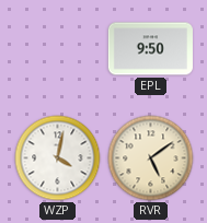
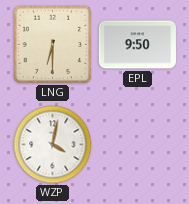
LNG: none -> 6:30
RVR: 5:09 -> none
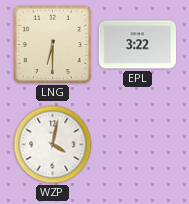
EPL: 9:50 -> 3:22
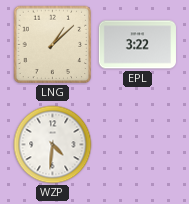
LNG: 6:30 -> 1:08
WZP: 4:02 -> 4:31
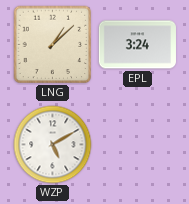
EPL: 3:22 -> 3:24
WZP: 4:31 -> 5:10
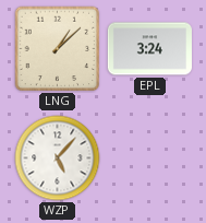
WZP: 5:10 -> 5:07
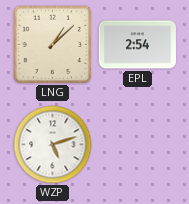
EPL: 3:24 -> 2:54
WZP: 5:07 -> 5:12
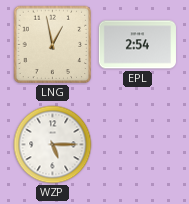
LNG: 1:08 -> 12:58
WZP: 5:12 -> 5:15
